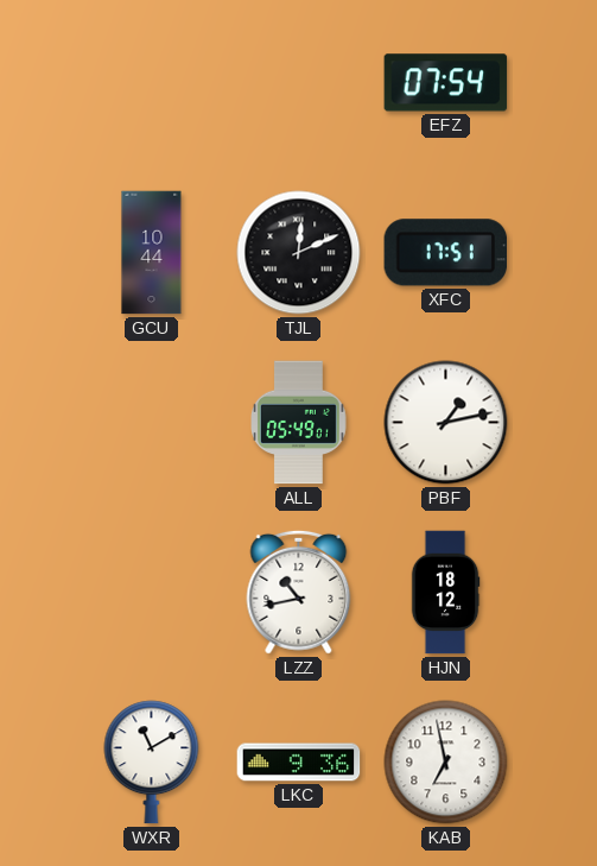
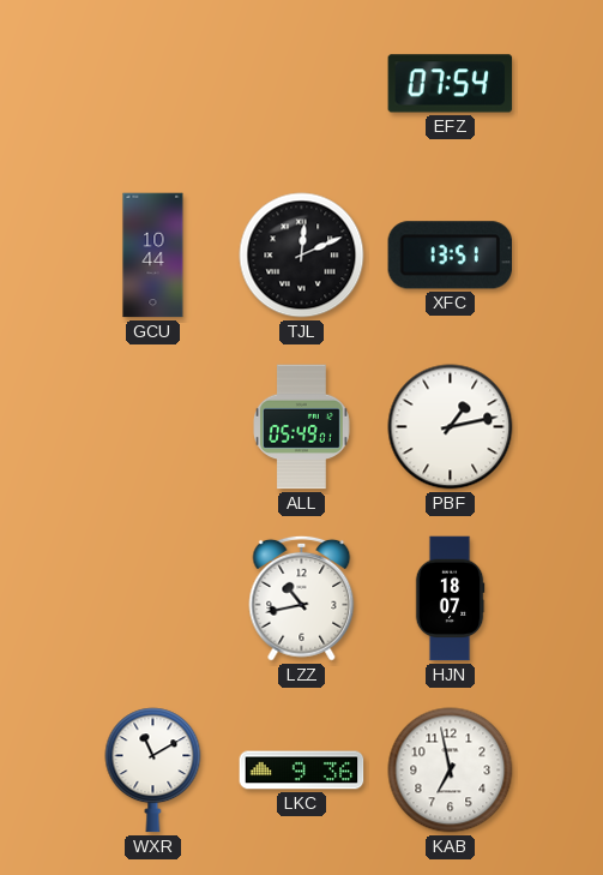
XFC: 17:51 -> 13:51
HJN: 18:12 -> 18:07
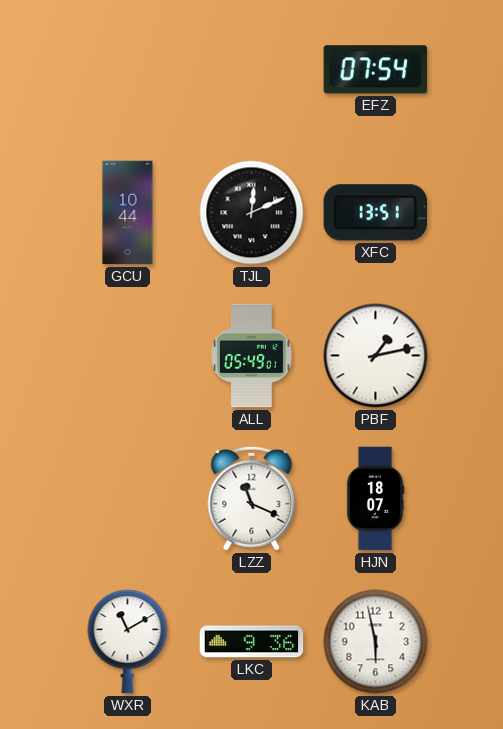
LZZ: 10:43 -> 11:19
KAB: 6:58 -> 5:58
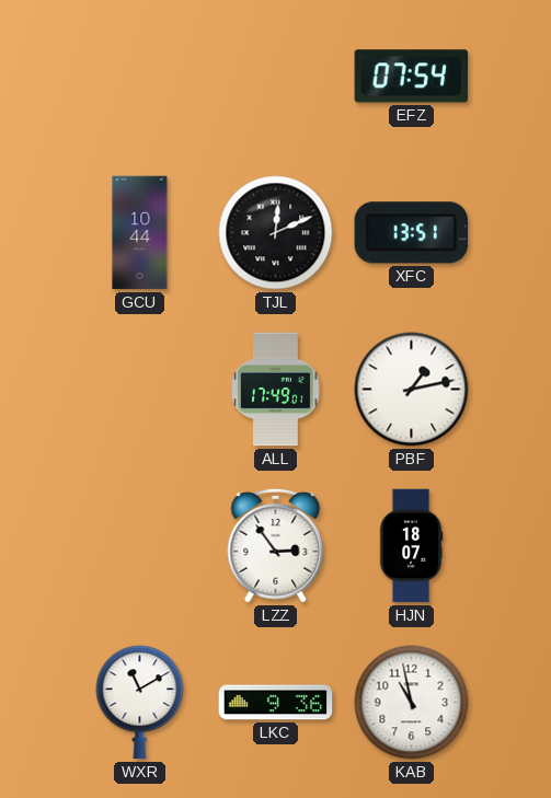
ALL: 05:49 -> 17:49
LZZ: 11:19 -> 2:54
KAB: 5:58 -> 10:58
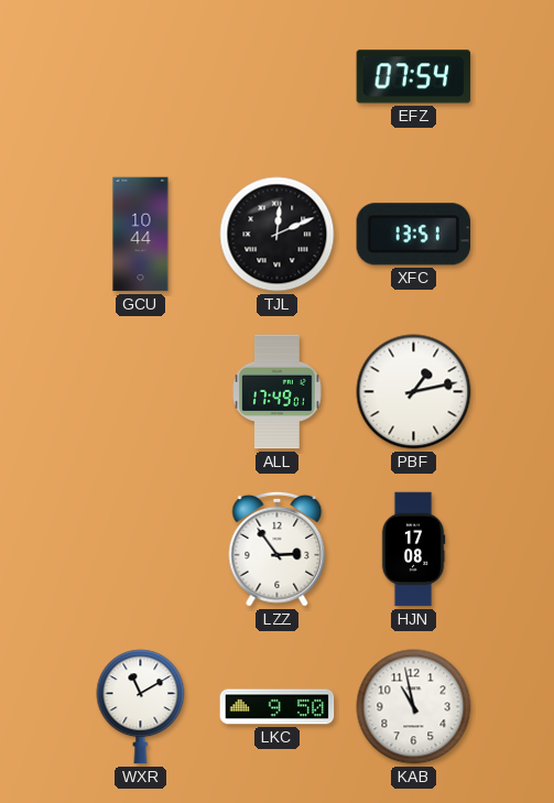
HJN: 18:07 -> 17:08
LKC: 9:36 -> 9:50
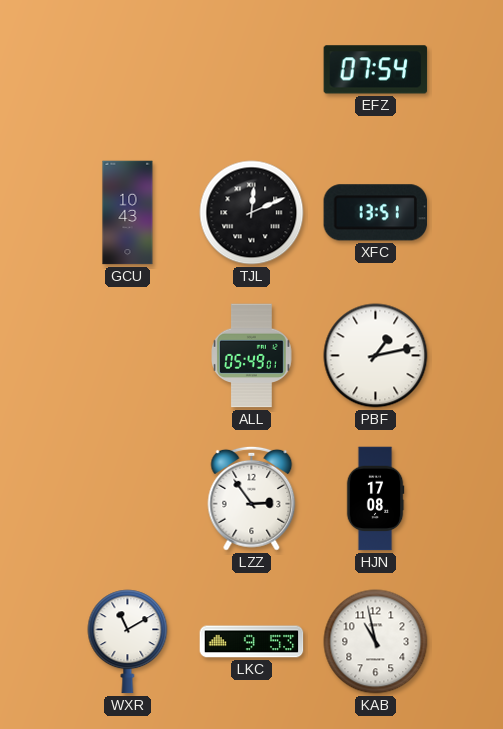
GCU: 10:44 -> 10:43
ALL: 17:49 -> 05:49
LKC: 9:50 -> 9:53
